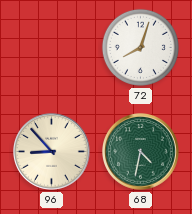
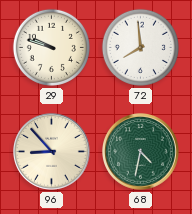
29: none -> 9:48
72: 8:03 -> 7:59
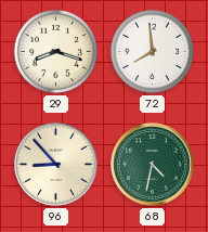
29: 9:48 -> 8:18
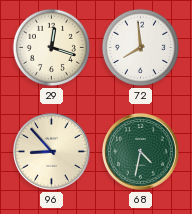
29: 8:18 -> 12:18
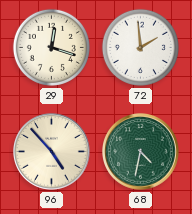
72: 7:59 -> 1:59
96: 8:53 -> 4:53
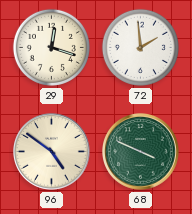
96: 4:53 -> 4:51
68: 4:32 -> 3:49
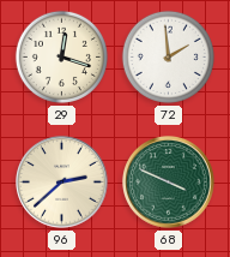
96: 4:51 -> 2:38
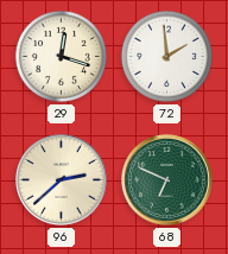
68: 3:49 -> 6:49
